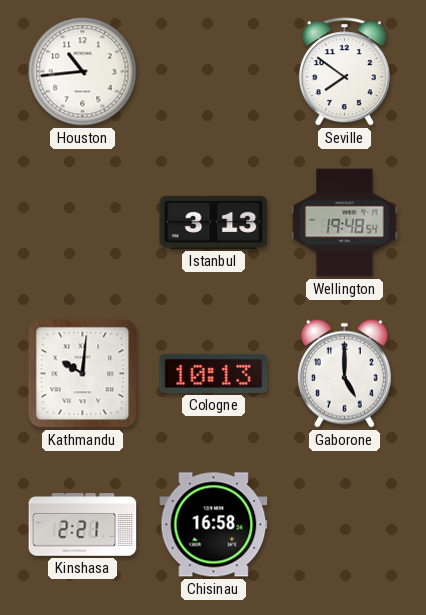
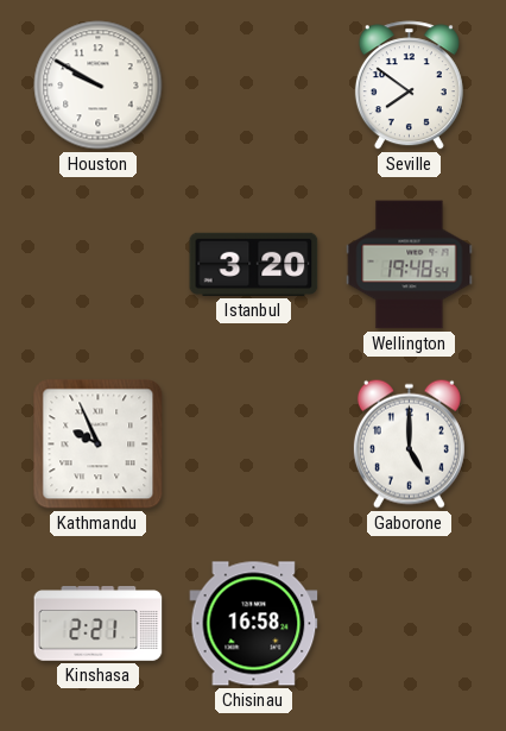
Houston: 10:44 -> 9:50
Istanbul: 3:13 -> 3:20
Kathmandu: 10:01 -> 9:56
Cologne: 10:13 -> none
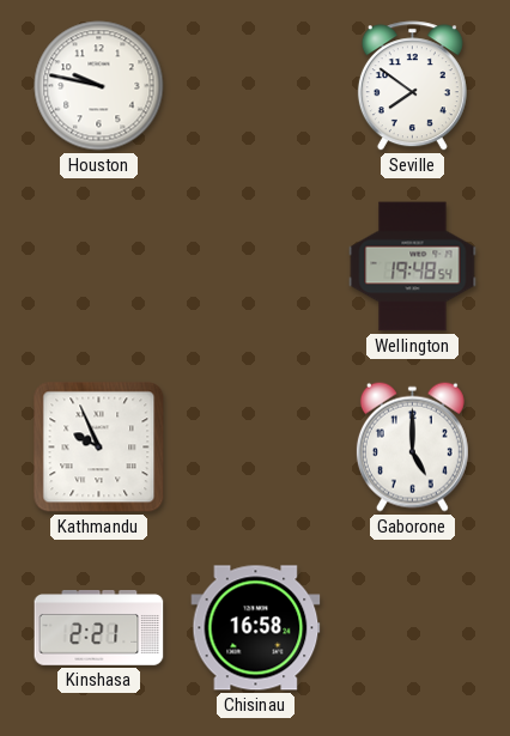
Houston: 9:50 -> 9:47
Istanbul: 3:20 -> none
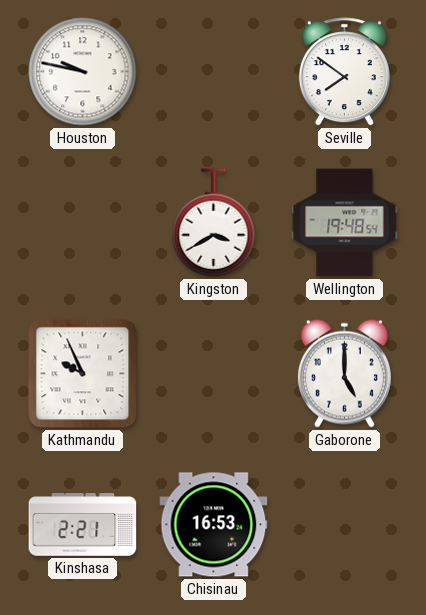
Kingston: none -> 3:40
Chisinau: 16:58 -> 16:53
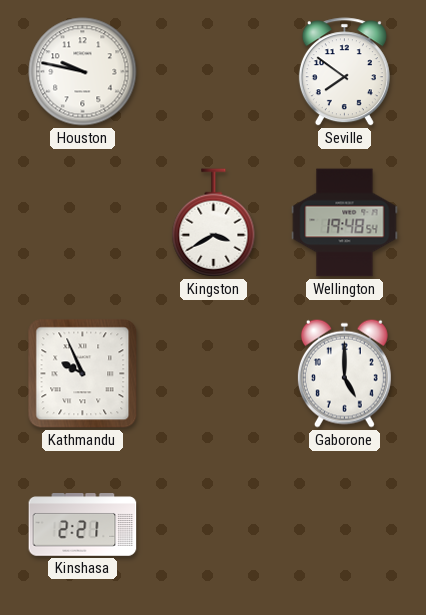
Chisinau: 16:53 -> none
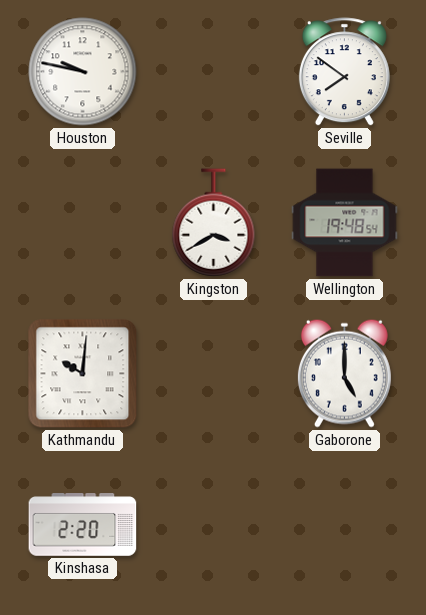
Kathmandu: 9:56 -> 10:01
Kinshasa: 2:21 -> 2:20
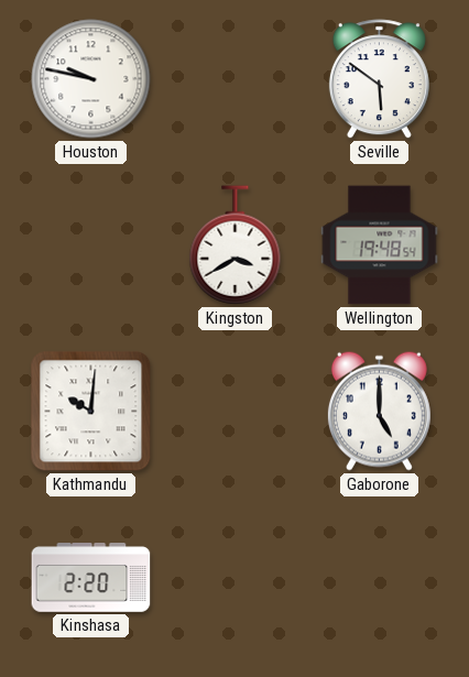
Seville: 7:51 -> 5:51
